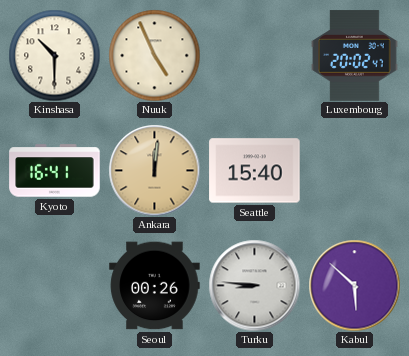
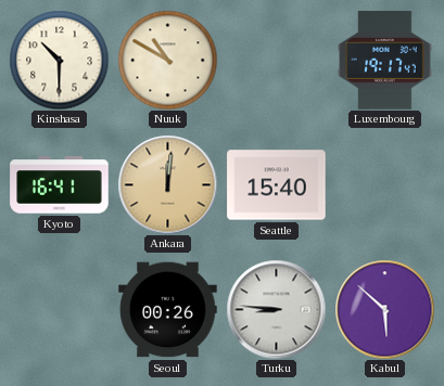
Nuuk: 4:56 -> 10:50
Luxembourg: 20:02 -> 19:17
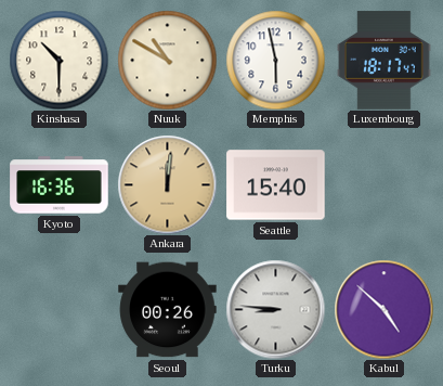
Memphis: none -> 5:58
Luxembourg: 19:17 -> 18:17
Kyoto: 16:41 -> 16:36
Kabul: 5:52 -> 4:52
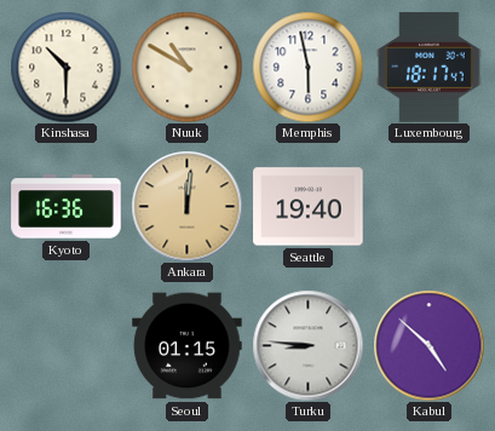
Seattle: 15:40 -> 19:40
Seoul: 00:26 -> 01:15
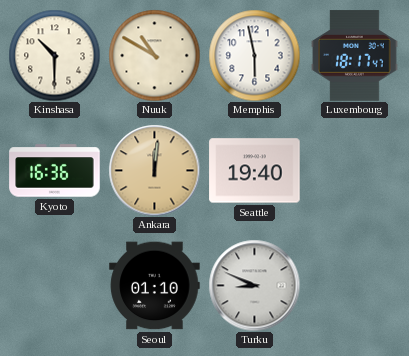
Seoul: 01:15 -> 01:10
Turku: 8:46 -> 8:49
Kabul: 4:52 -> none
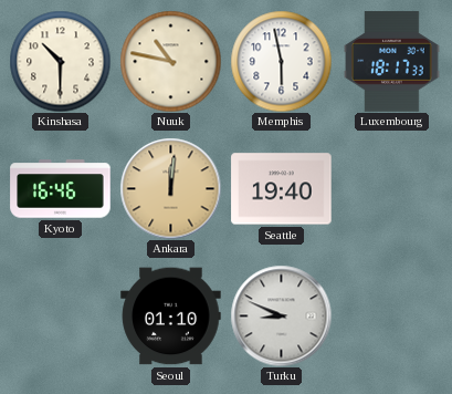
Nuuk: 10:50 -> 10:47
Luxembourg: 18:17:47 -> 18:17:33
Kyoto: 16:36 -> 16:46
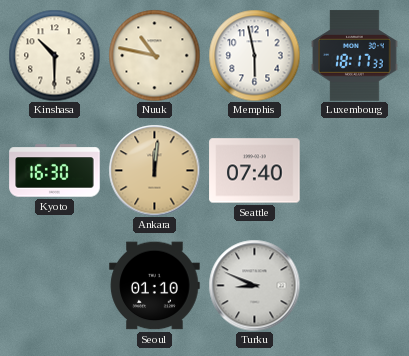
Kyoto: 16:46 -> 16:30
Seattle: 19:40 -> 07:40
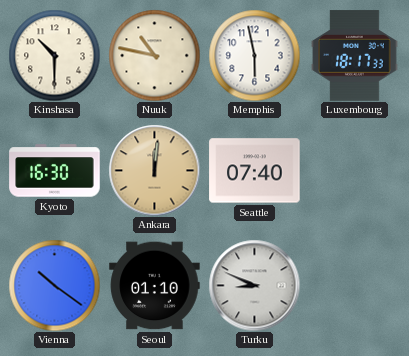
Vienna: none -> 10:21
